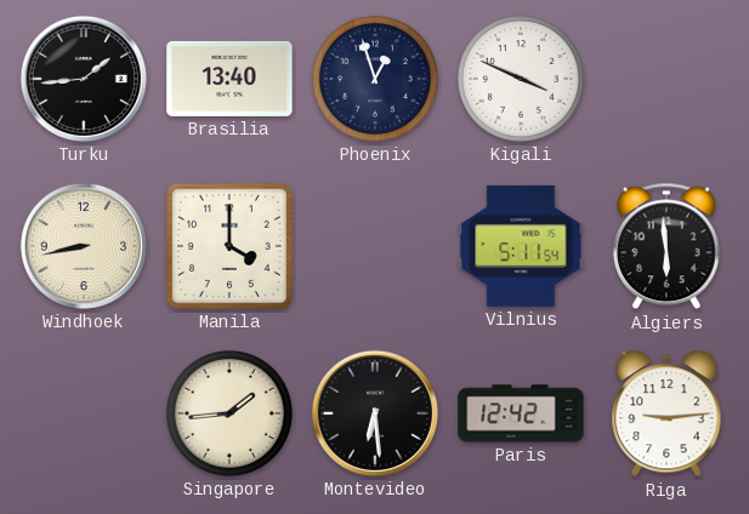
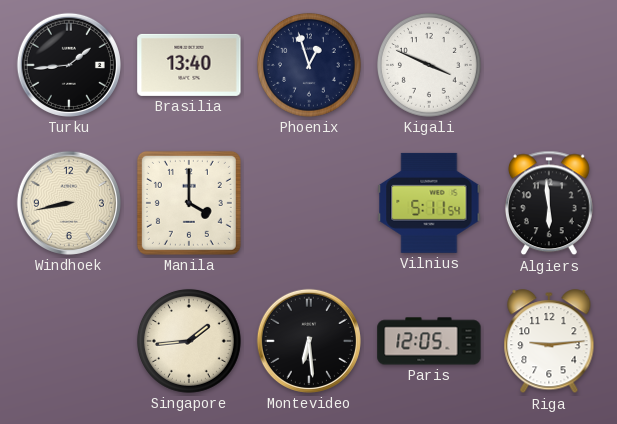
Paris: 12:42 -> 12:05
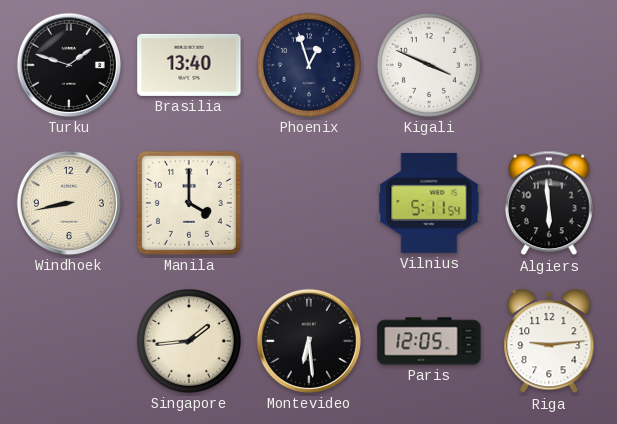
Turku: 1:44 -> 1:48
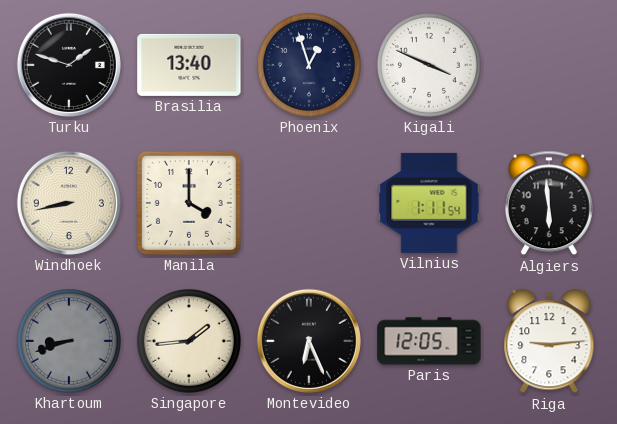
Vilnius: 5:11 -> 1:11
Khartoum: none -> 8:42
Montevideo: 6:29 -> 6:26
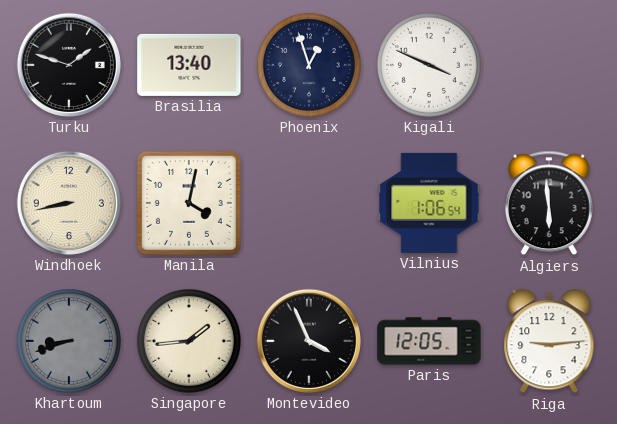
Manila: 4:00 -> 4:02
Vilnius: 1:11 -> 1:06
Montevideo: 6:26 -> 3:56
